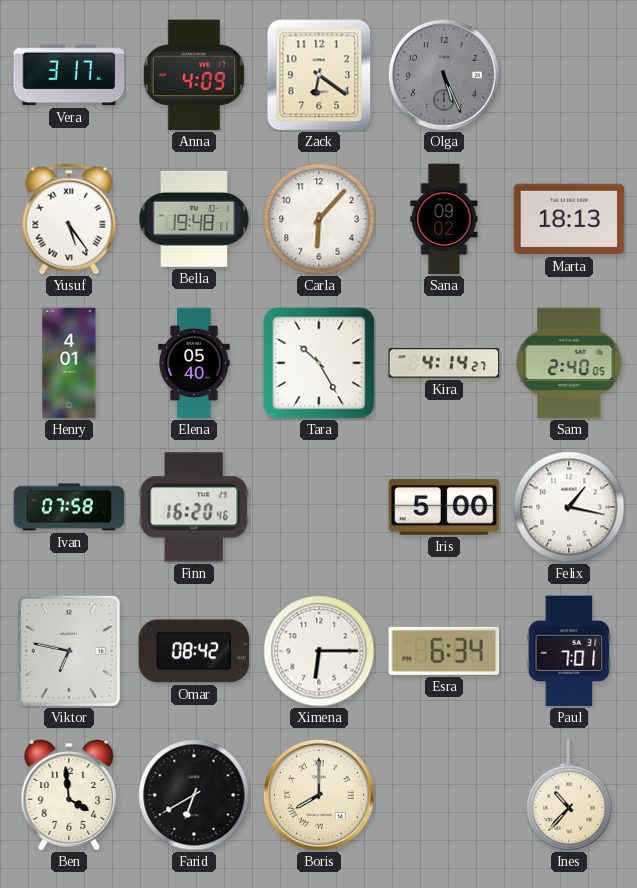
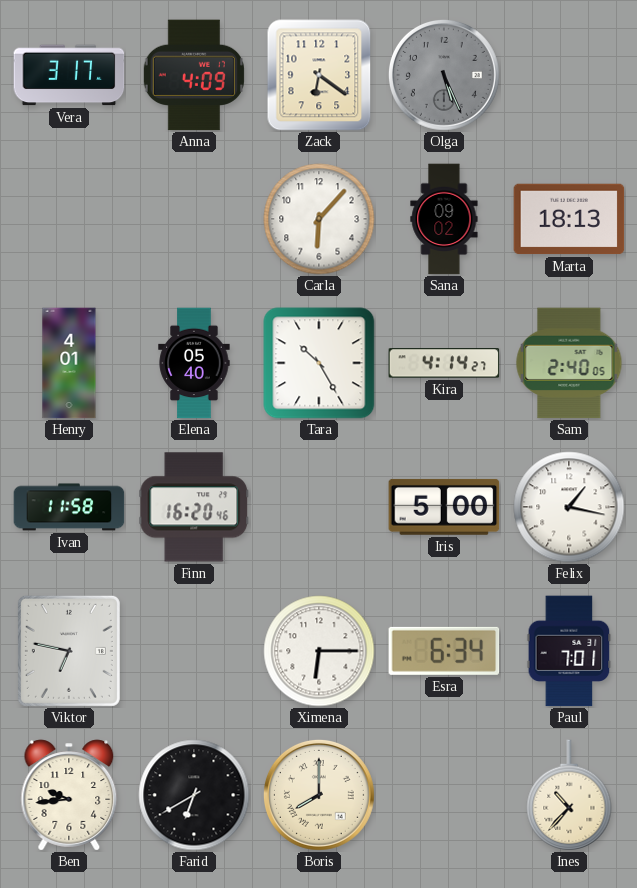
Yusuf: 5:24 -> none
Bella: 19:48 -> none
Ivan: 07:58 -> 11:58
Omar: 08:42 -> none
Ben: 3:59 -> 9:44
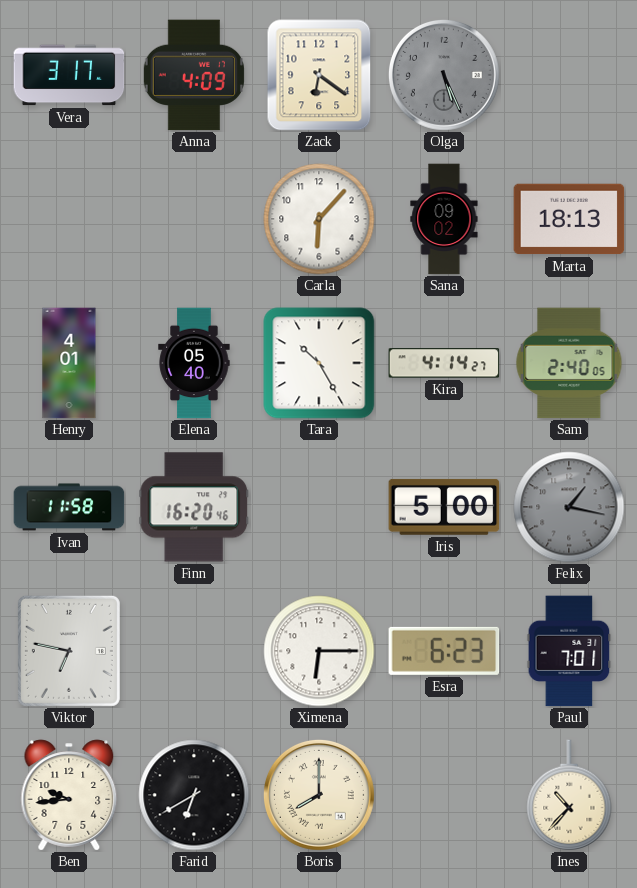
Felix dial: white -> grey
Esra: 6:34 -> 6:23
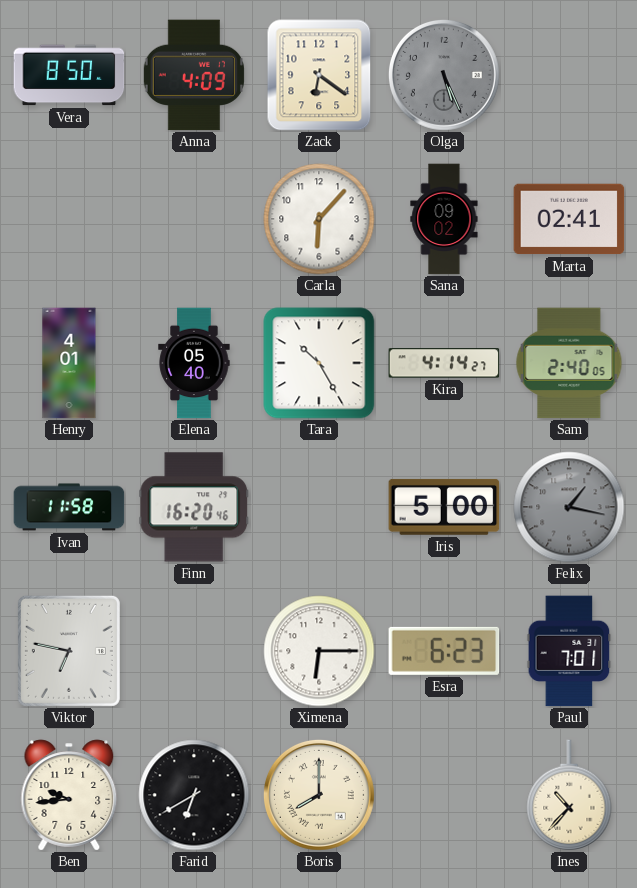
Vera: 3:17 -> 8:50
Marta: 18:13 -> 02:41
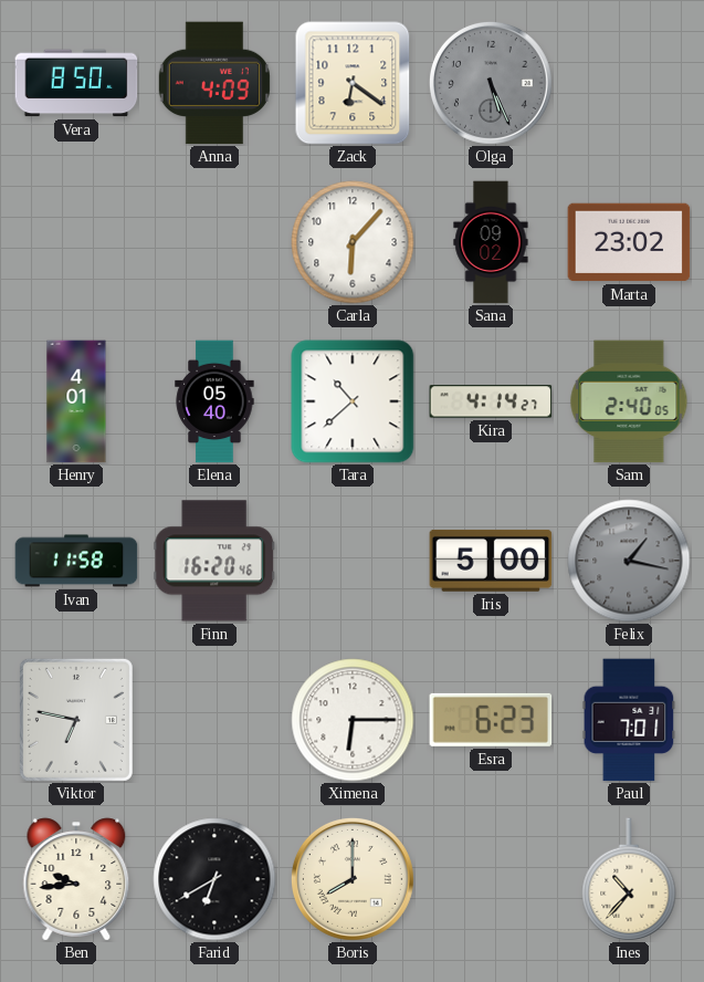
Marta: 02:41 -> 23:02
Tara: 10:25 -> 10:38
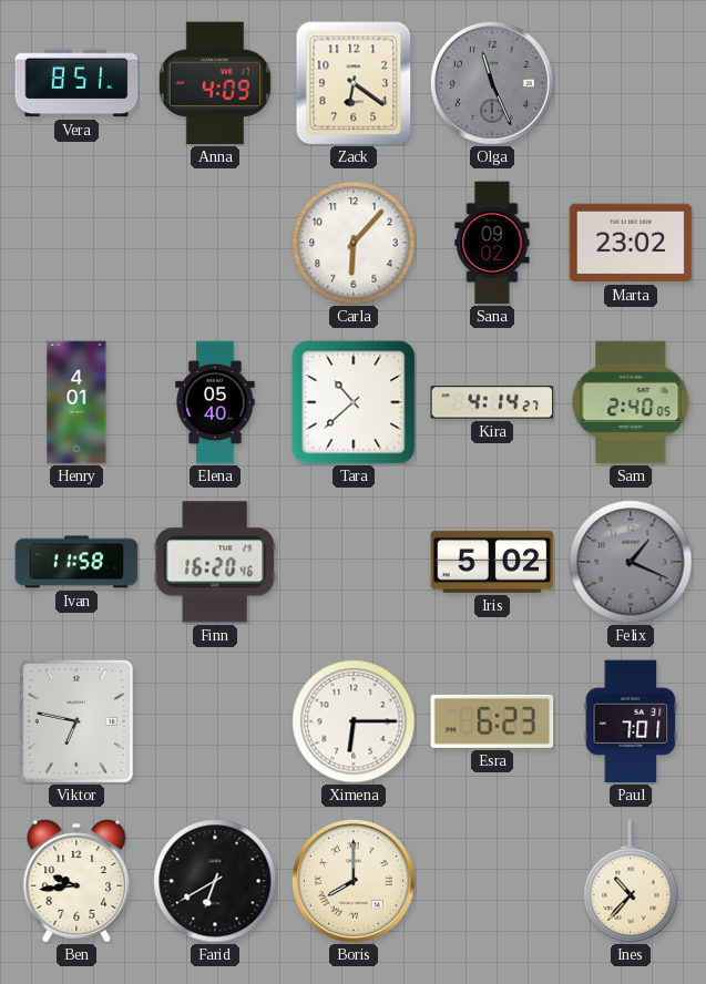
Vera: 8:50 -> 8:51
Olga: 5:26 -> 11:26
Iris: 5:00 -> 5:02
Felix: 1:17 -> 1:19
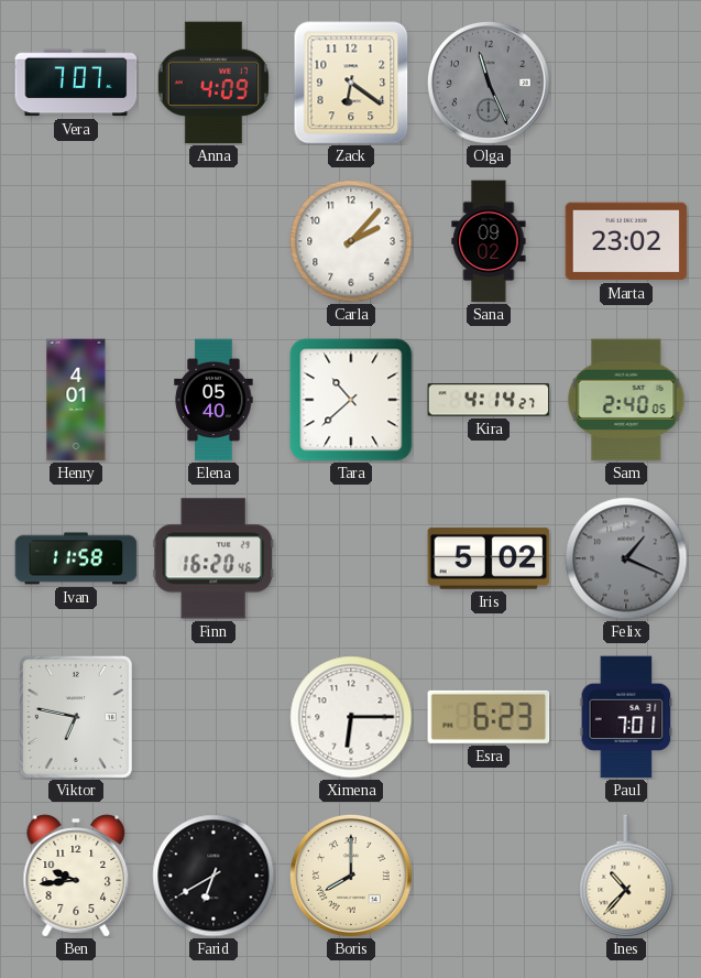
Vera: 8:51 -> 7:07
Carla: 6:07 -> 2:07
